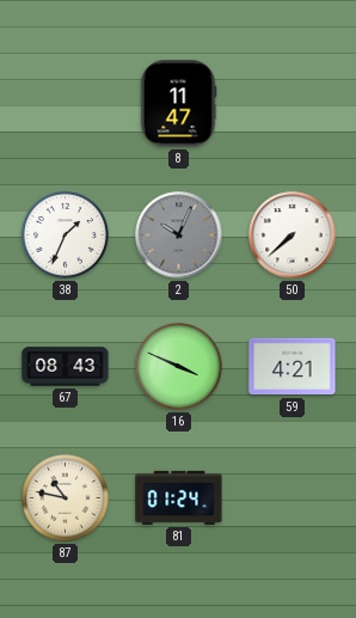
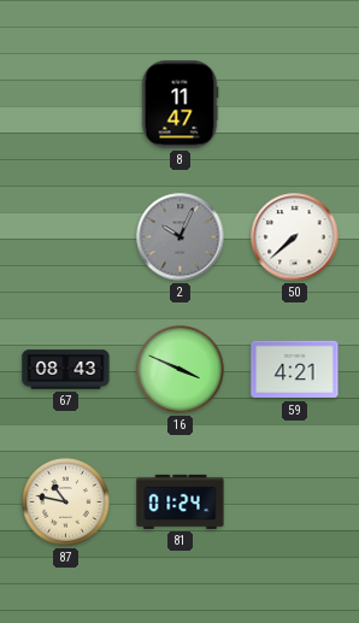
38: 1:34 -> none
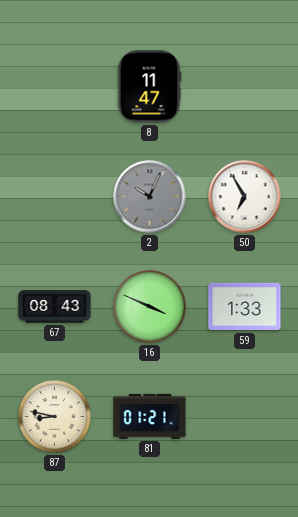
50: 7:38 -> 6:55
59: 4:21 -> 1:33
87: 10:47 -> 8:47
81: 01:24 -> 01:21
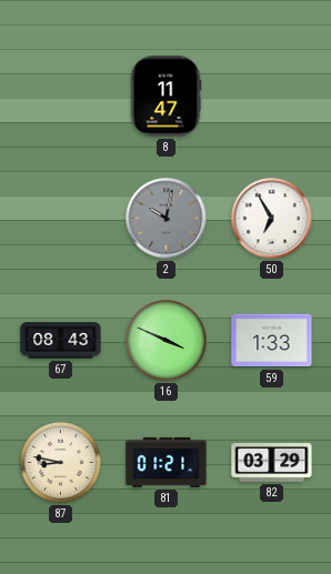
2: 10:04 -> 10:02
82: none -> 03:29
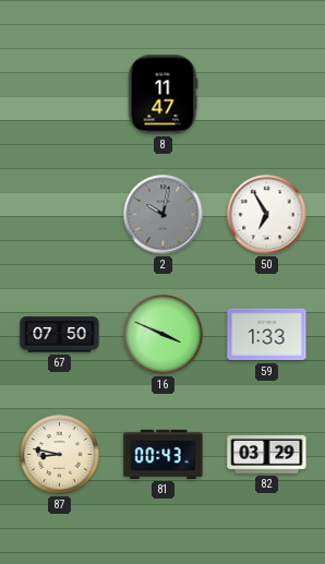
67: 08:43 -> 07:50
81: 01:21 -> 00:43
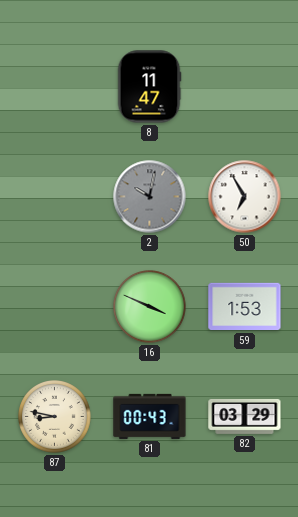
67: 07:50 -> none
59: 1:33 -> 1:53
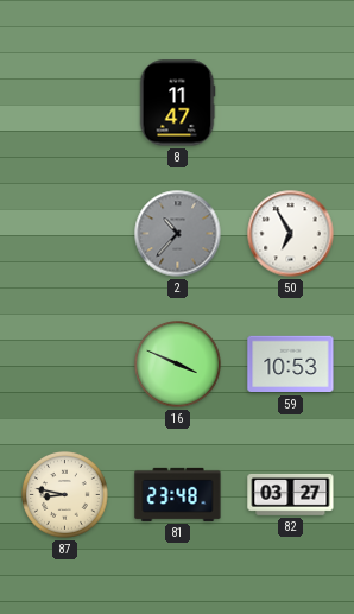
2: 10:02 -> 10:37
59: 1:53 -> 10:53
81: 00:43 -> 23:48
82: 03:29 -> 03:27
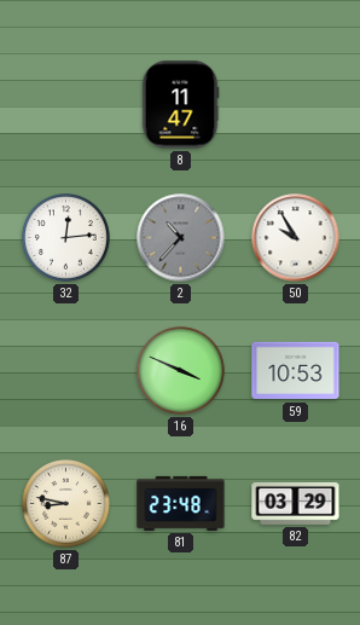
32: none -> 12:14
50: 6:55 -> 9:55
82: 03:27 -> 03:29
